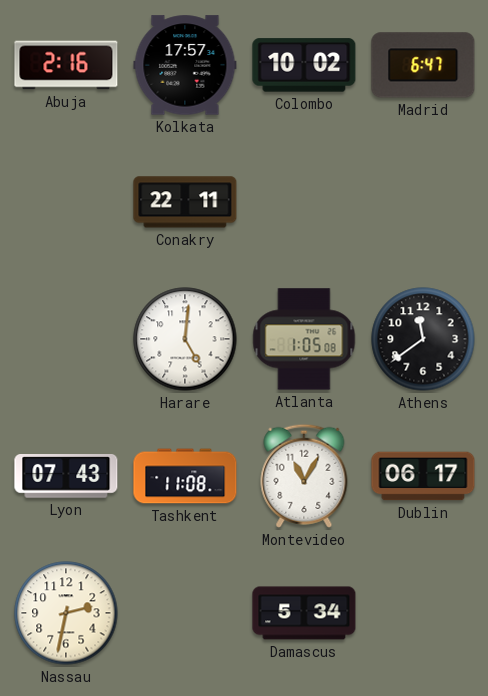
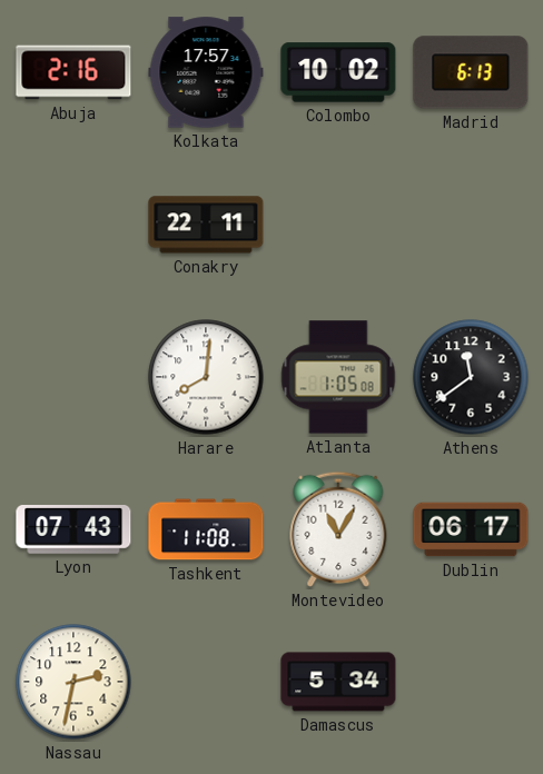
Madrid: 6:47 -> 6:13
Harare: 5:01 -> 8:01
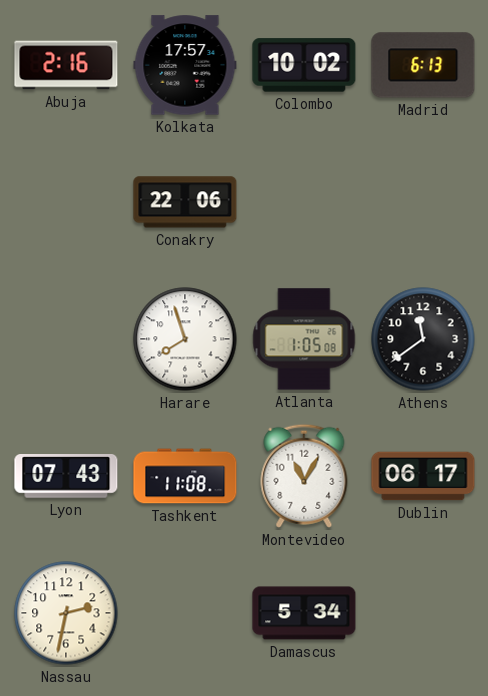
Conakry: 22:11 -> 22:06
Harare: 8:01 -> 7:57
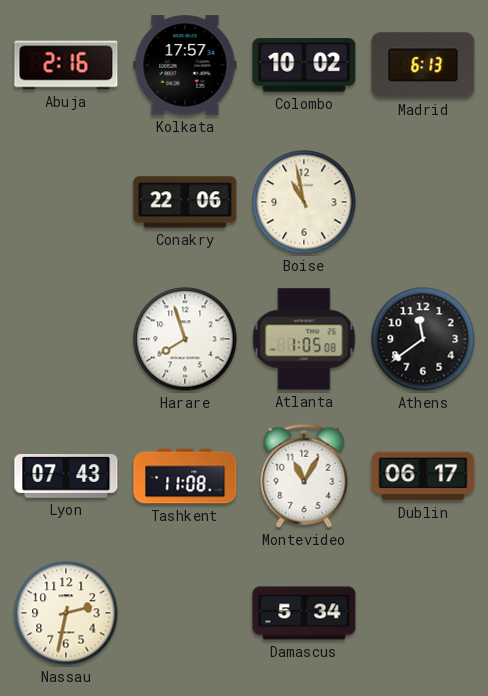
Boise: none -> 10:58
